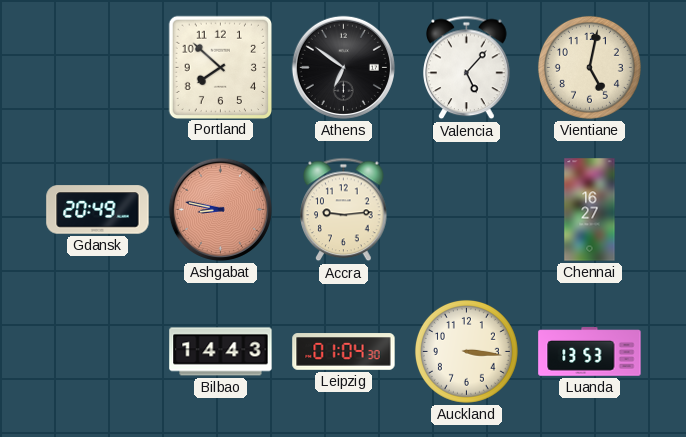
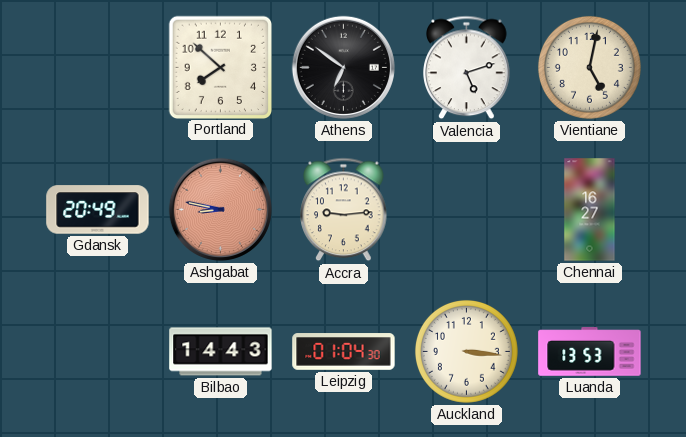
Valencia: 5:07 -> 5:12
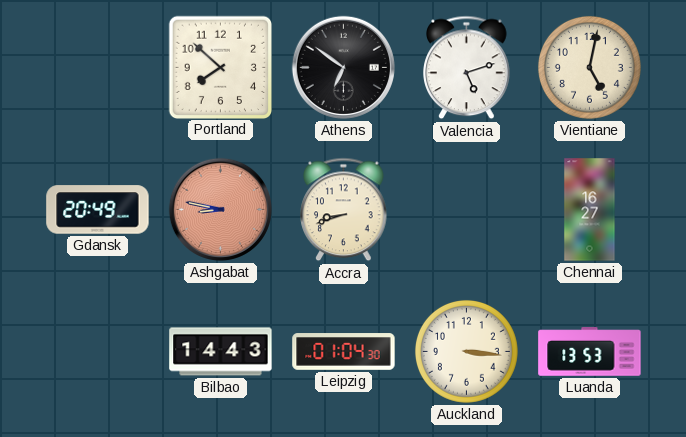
Accra: 9:14 -> 8:42
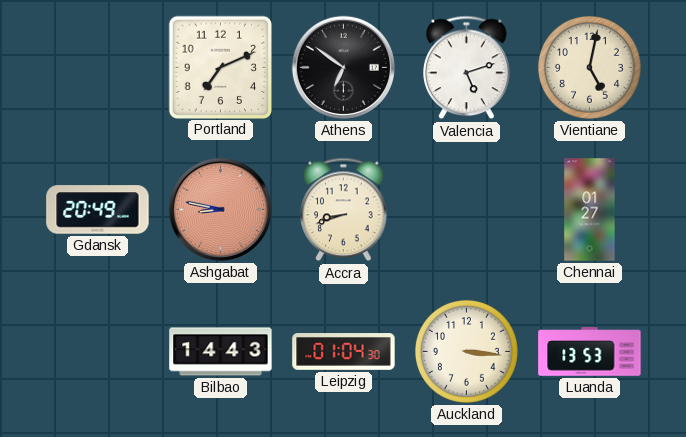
Portland: 7:52 -> 7:11
Chennai: 16:27 -> 01:27
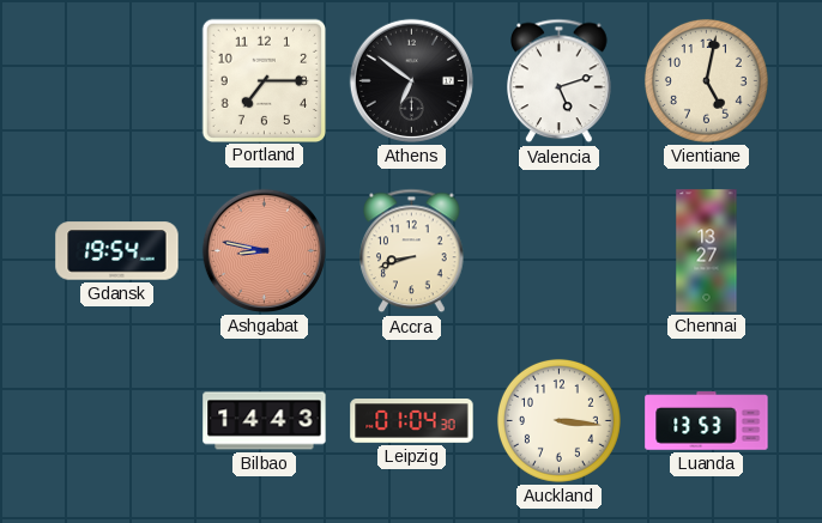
Portland: 7:11 -> 7:15
Gdansk: 20:49 -> 19:54
Chennai: 01:27 -> 13:27
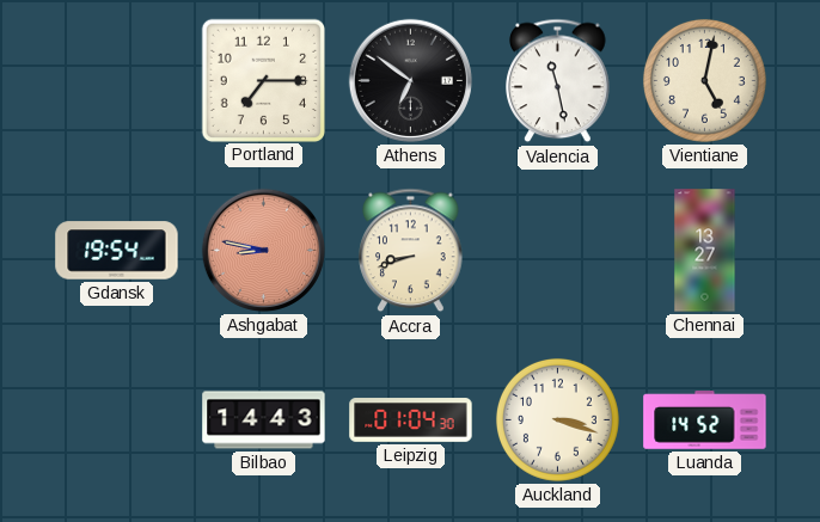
Valencia: 5:12 -> 11:28
Auckland: 3:16 -> 3:18
Luanda: 13:53 -> 14:52
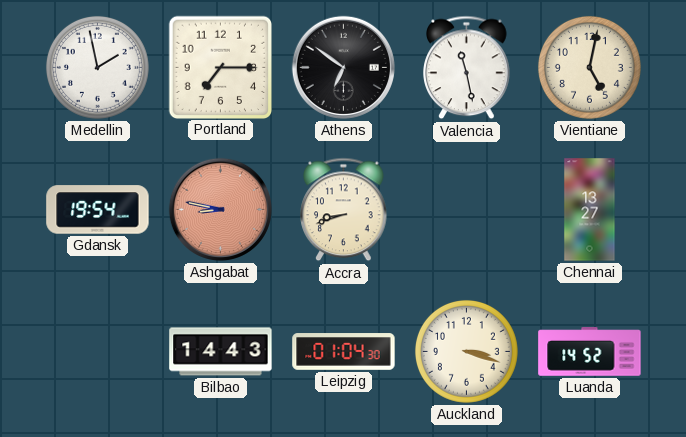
Medellin: none -> 1:58
